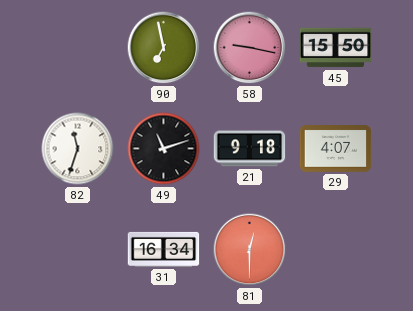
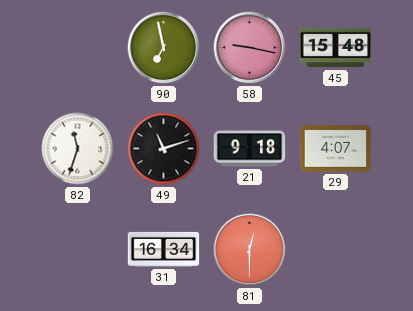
45: 15:50 -> 15:48
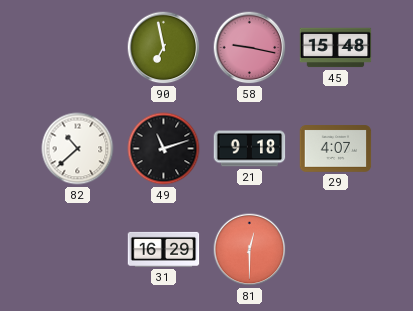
82: 11:33 -> 10:38
31: 16:34 -> 16:29
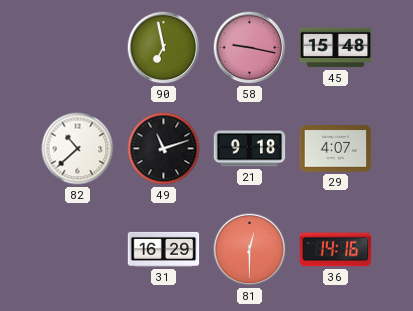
36: none -> 14:16
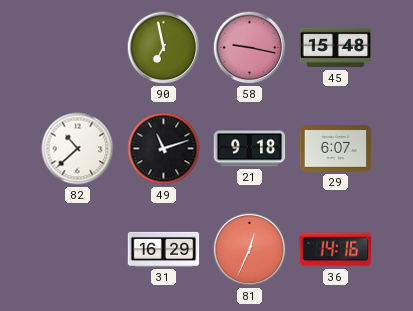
29: 4:07 -> 6:07
81: 12:30 -> 12:34
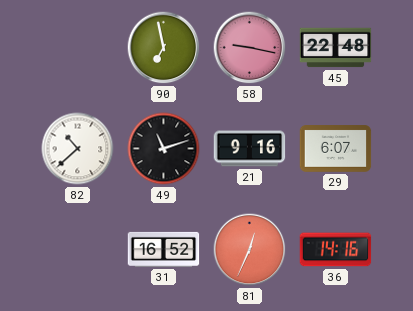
45: 15:48 -> 22:48
21: 9:18 -> 9:16
31: 16:29 -> 16:52
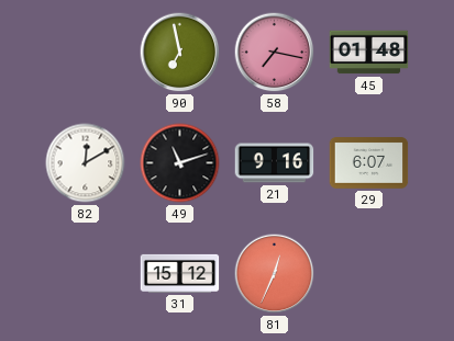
58: 9:17 -> 7:17
45: 22:48 -> 01:48
82: 10:38 -> 12:10
31: 16:52 -> 15:12
36: 14:16 -> none
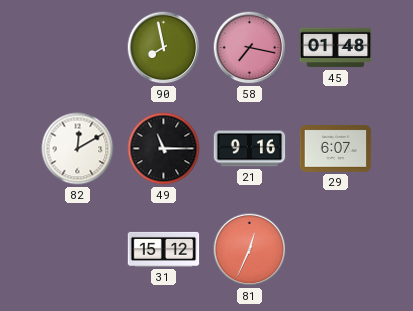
90: 6:58 -> 7:58
49: 11:12 -> 11:15
